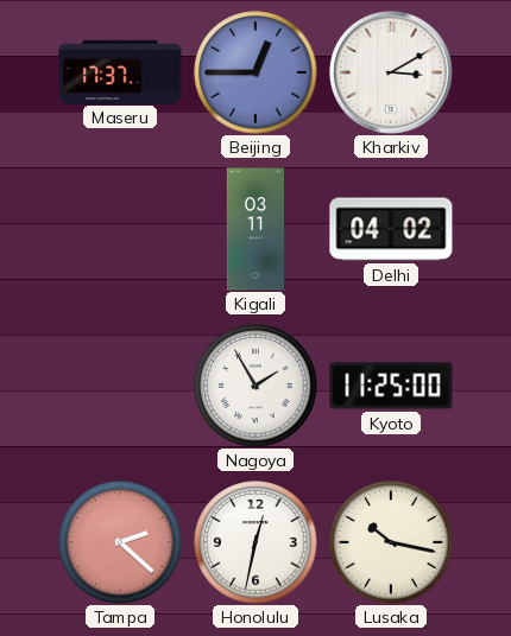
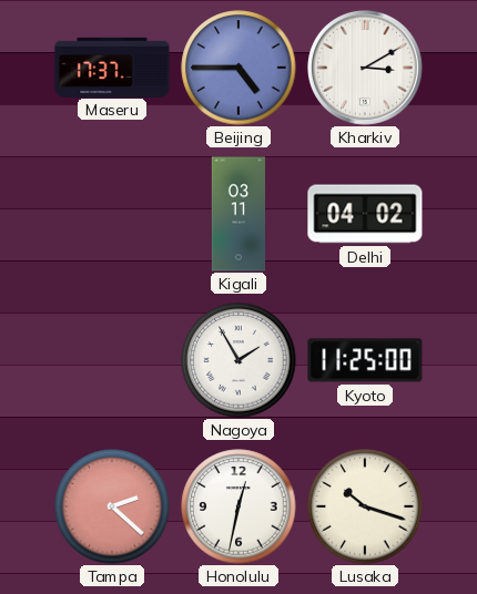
Beijing: 12:45 -> 4:45
Lusaka: 10:17 -> 10:18
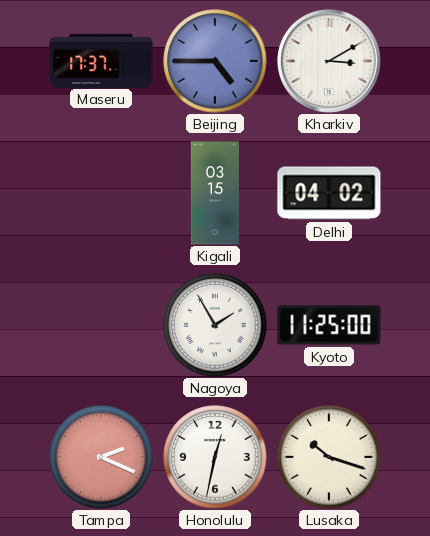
Kigali: 03:11 -> 03:15
Tampa: 2:22 -> 2:19
